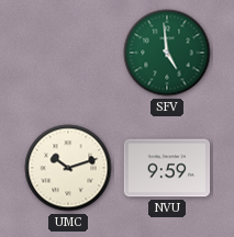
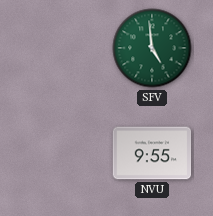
UMC: 10:12 -> none
NVU: 9:59 -> 9:55
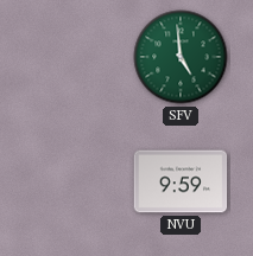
NVU: 9:55 -> 9:59
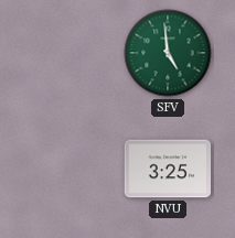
NVU: 9:59 -> 3:25
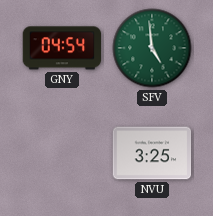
GNY: none -> 04:54
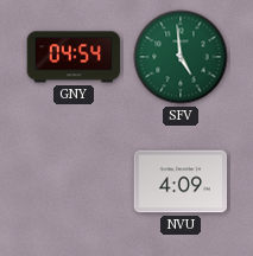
NVU: 3:25 -> 4:09
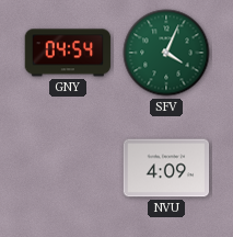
SFV: 4:59 -> 4:04
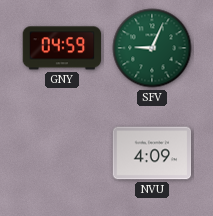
GNY: 04:54 -> 04:59
SFV: 4:04 -> 9:04
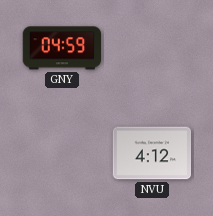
SFV: 9:04 -> none
NVU: 4:09 -> 4:12
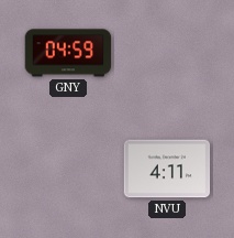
NVU: 4:12 -> 4:11
